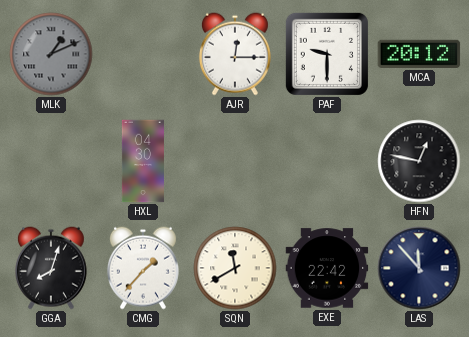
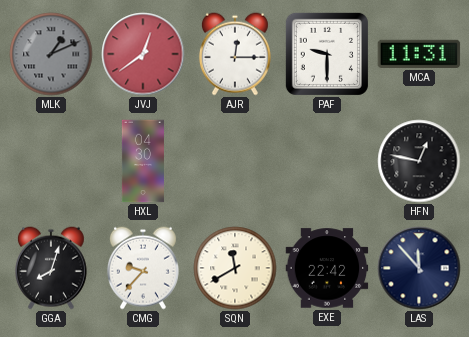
JVJ: none -> 12:39
MCA: 20:12 -> 11:31
CMG: 1:37 -> 9:37
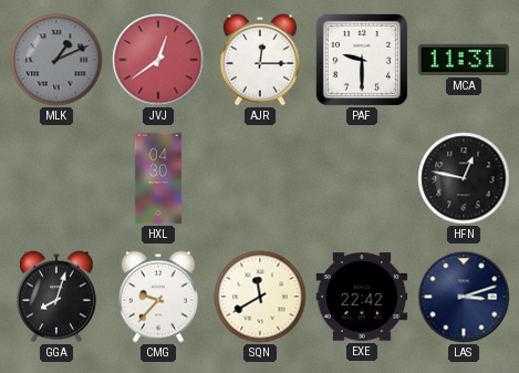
LAS: 11:53 -> 3:12
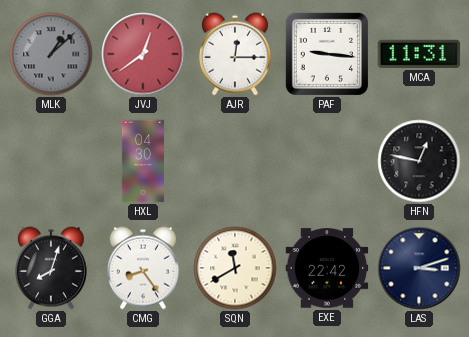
MLK: 1:11 -> 1:08
PAF: 9:30 -> 9:16
CMG: 9:37 -> 8:24
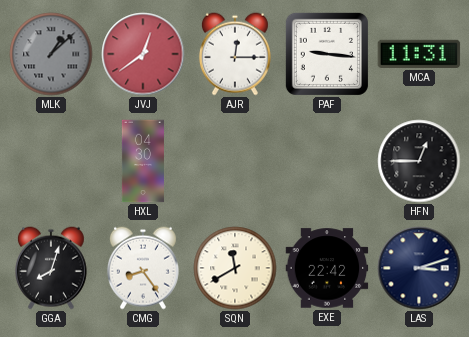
HFN: 12:47 -> 12:45
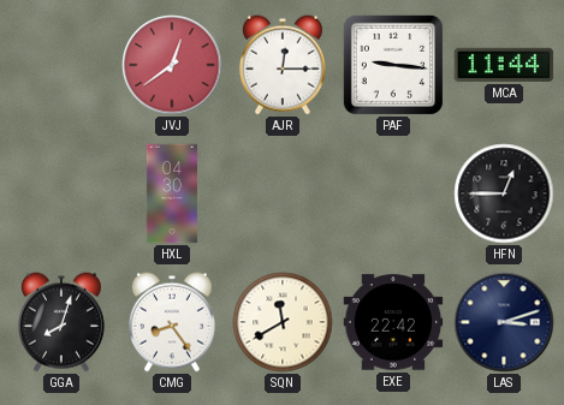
MLK: 1:08 -> none
MCA: 11:31 -> 11:44
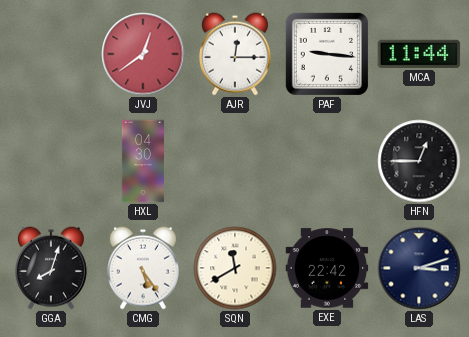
CMG: 8:24 -> 5:24
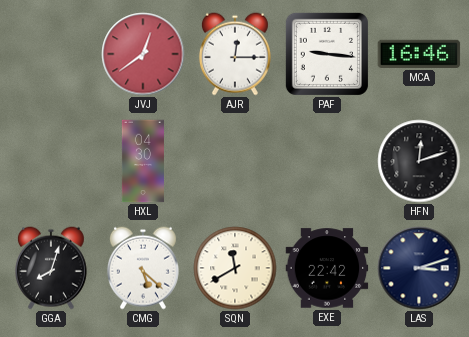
MCA: 11:44 -> 16:46
HFN: 12:45 -> 12:12
CMG: 5:24 -> 5:22
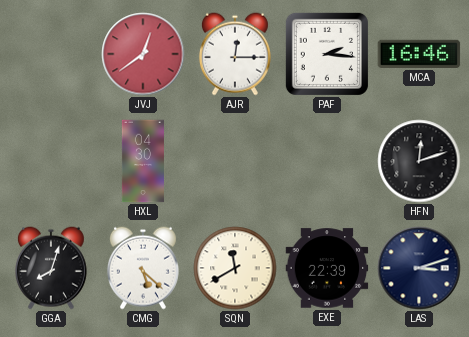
PAF: 9:16 -> 2:16
EXE: 22:42 -> 22:39
